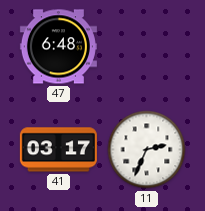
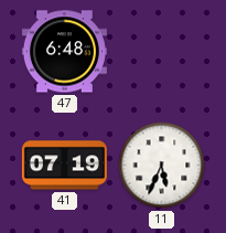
41: 03:17 -> 07:19
11: 2:34 -> 5:34
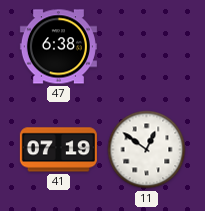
47: 6:48 -> 6:38
11: 5:34 -> 12:51
